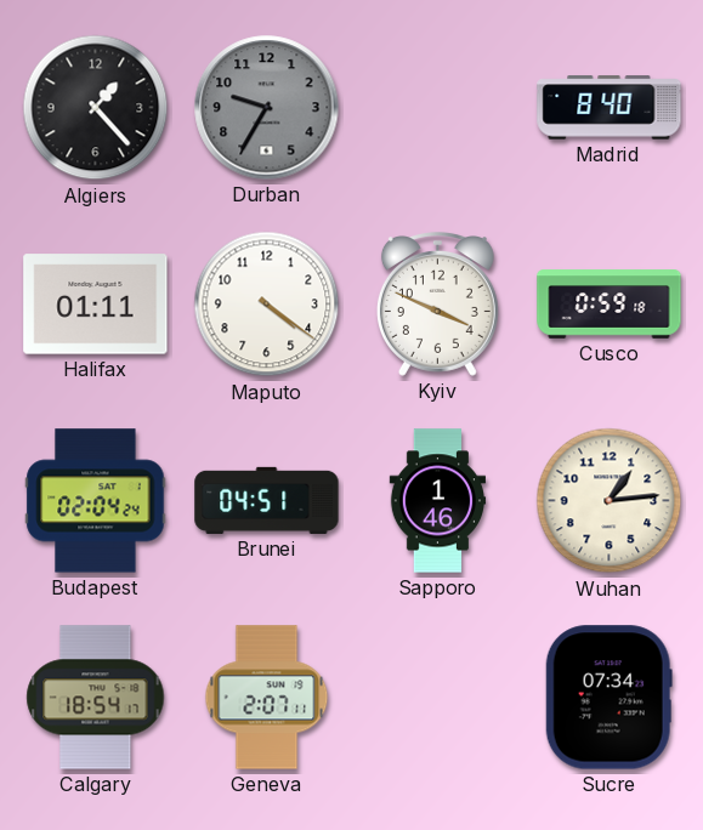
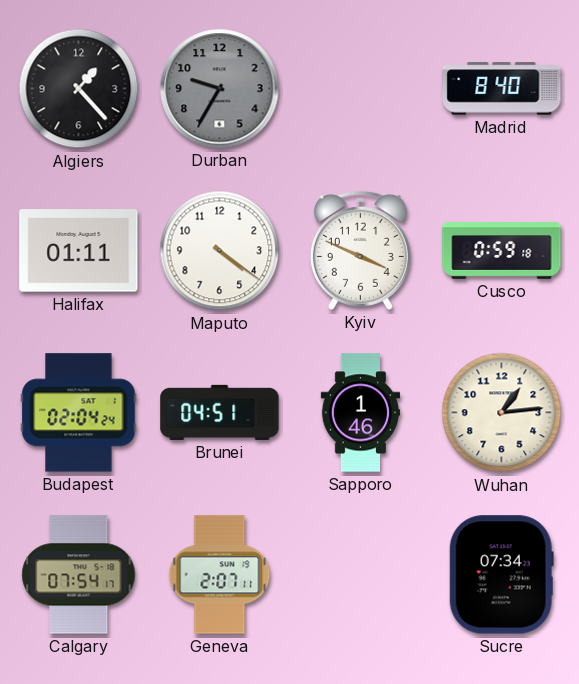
Calgary: 18:54 -> 07:54
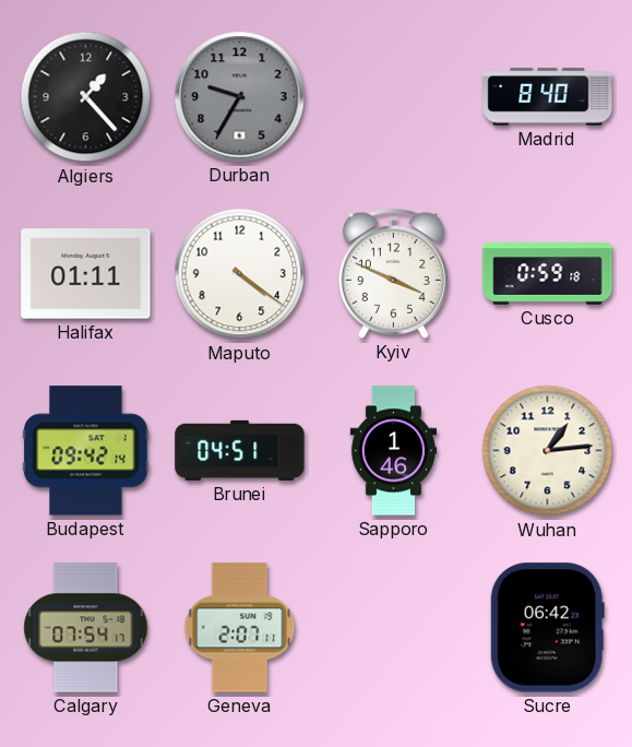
Budapest: 02:04 -> 09:42
Sucre: 07:34 -> 06:42
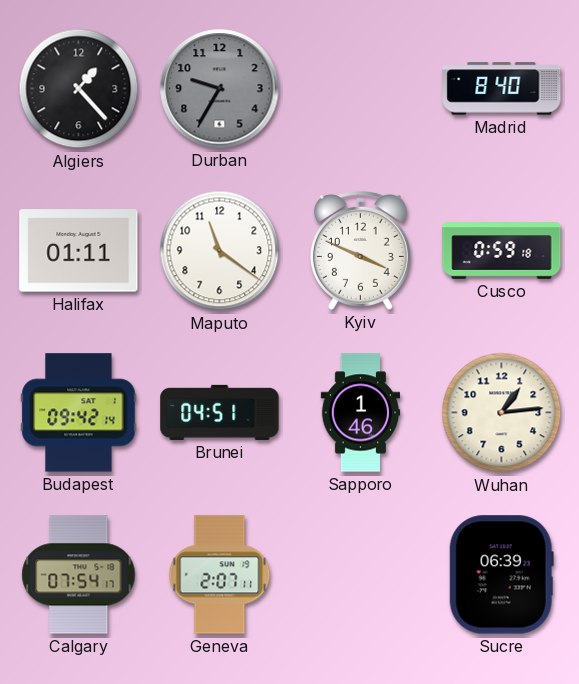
Maputo: 4:21 -> 11:21
Sucre: 06:42 -> 06:39
